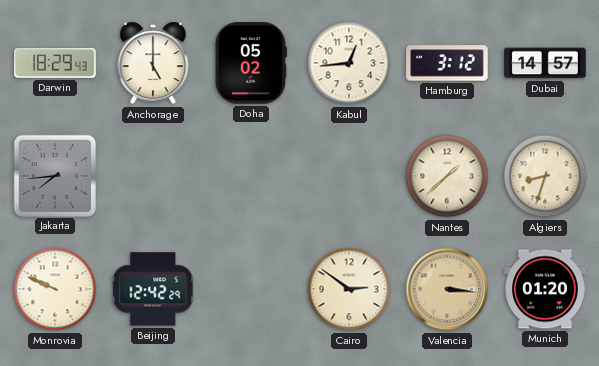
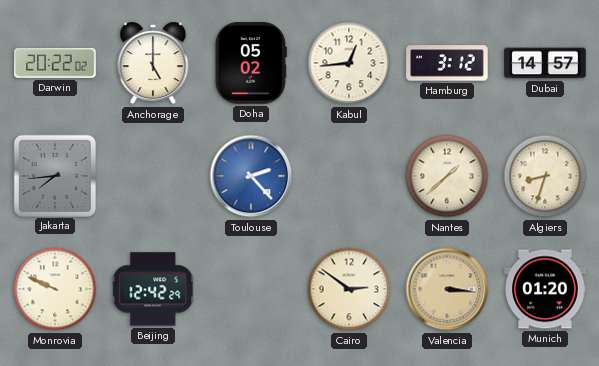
Darwin: 18:29 -> 20:22
Toulouse: none -> 2:23
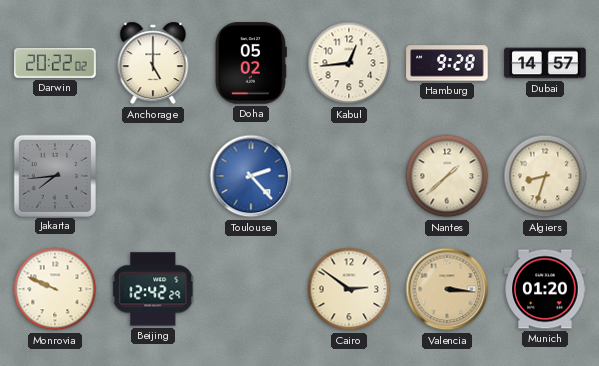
Hamburg: 3:12 -> 9:28
